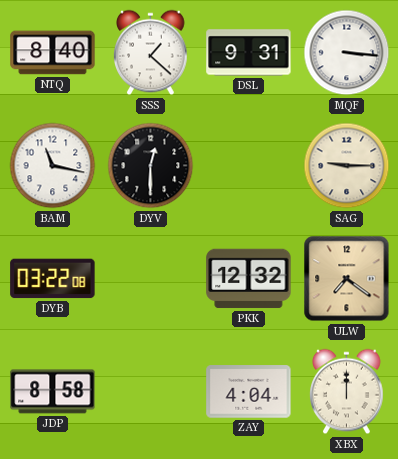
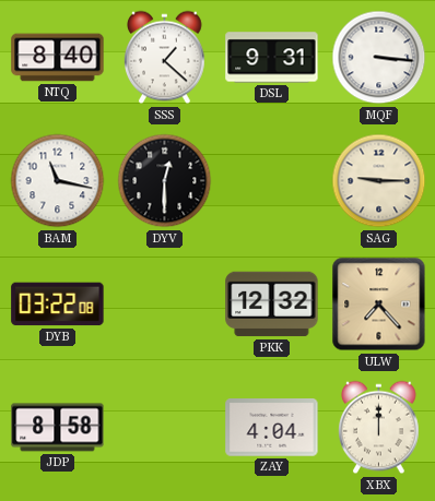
ULW: 7:21 -> 7:23
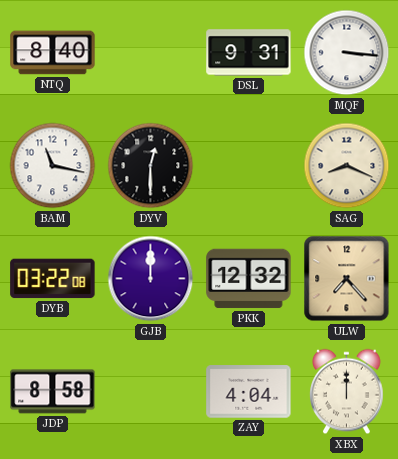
SSS: 1:22 -> none
SAG: 9:15 -> 8:19
GJB: none -> 12:00
